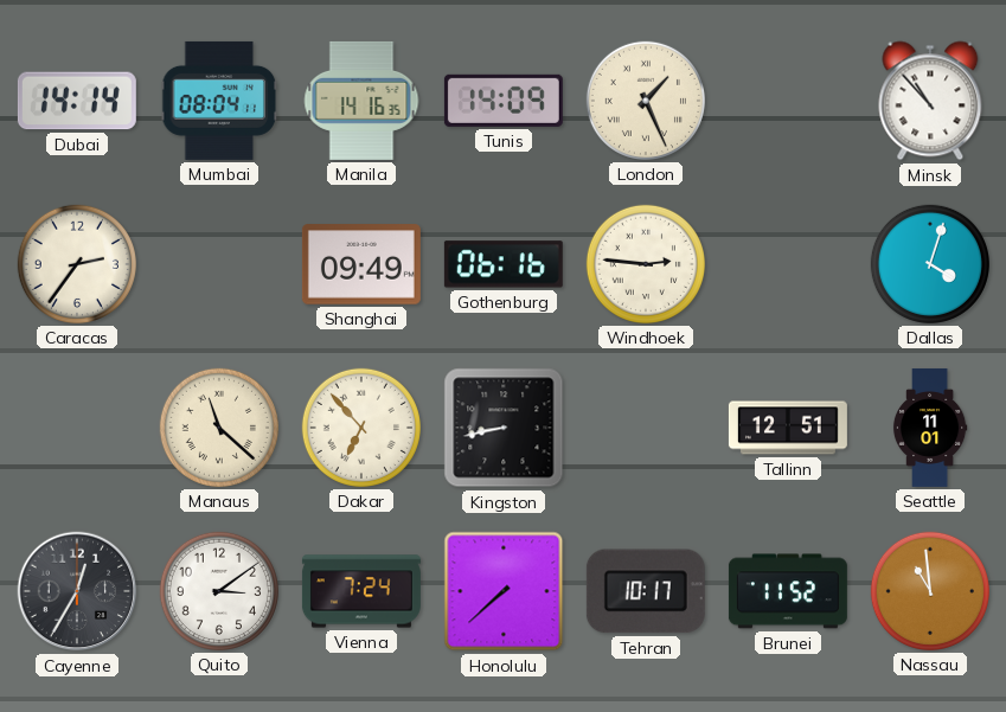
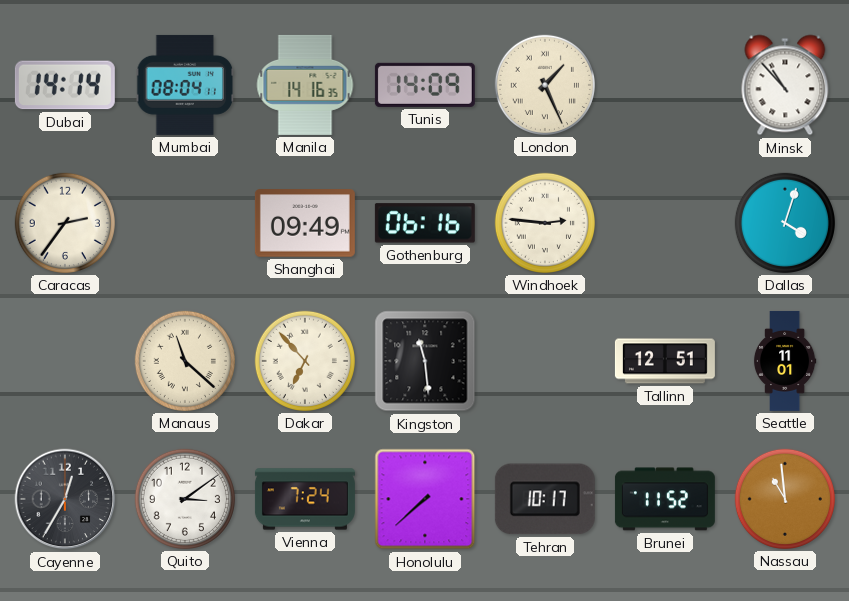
Kingston: 8:43 -> 11:29
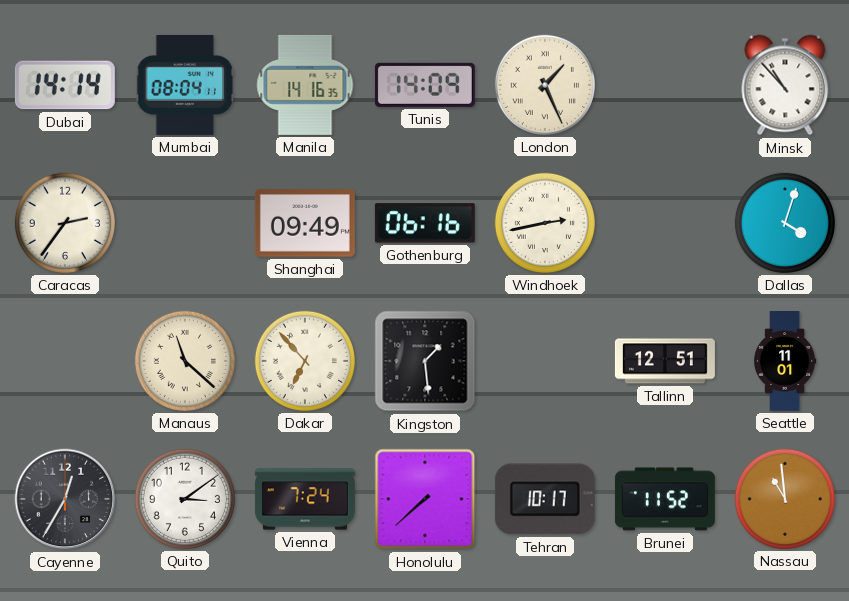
Windhoek: 2:46 -> 2:43
Kingston: 11:29 -> 1:29
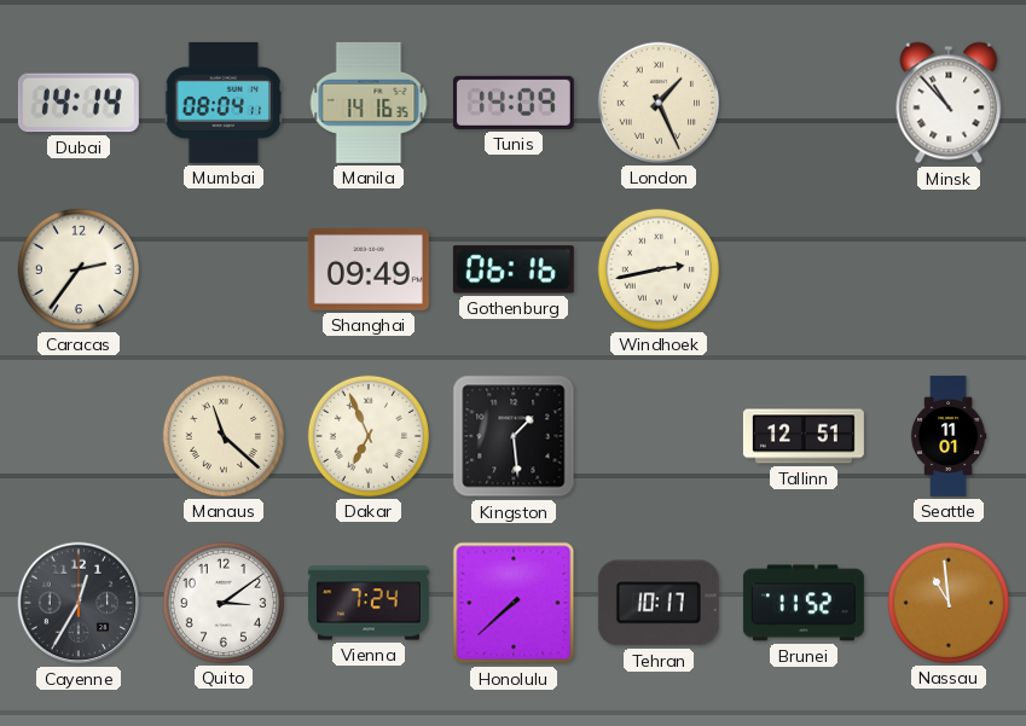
Dallas: 4:03 -> none
Dakar: 6:53 -> 6:56
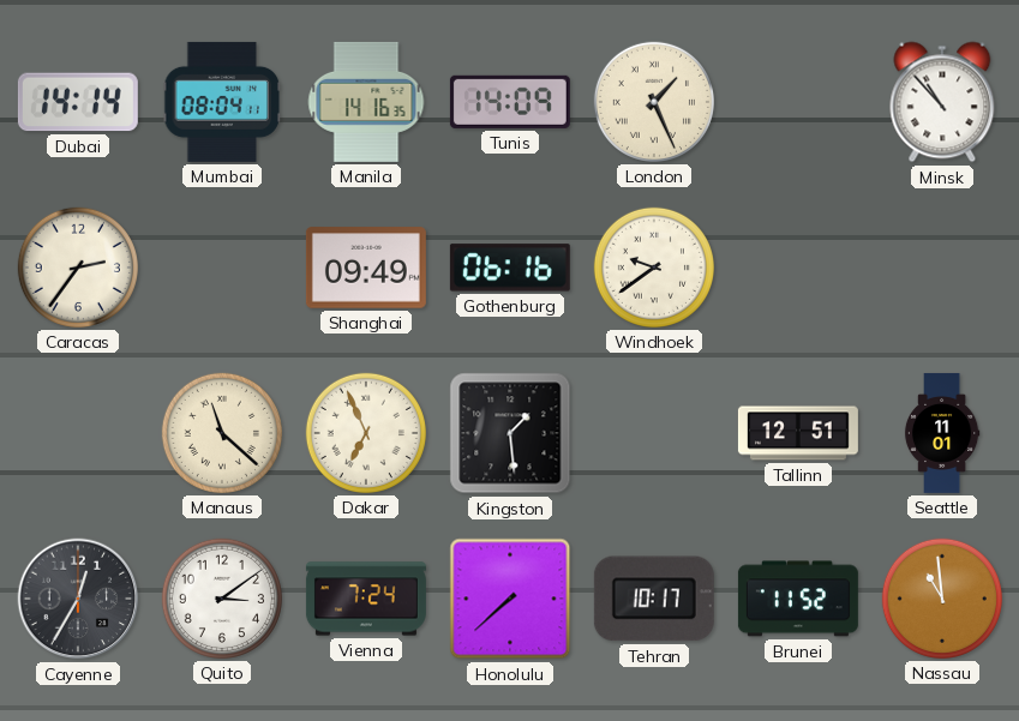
Windhoek: 2:43 -> 9:39
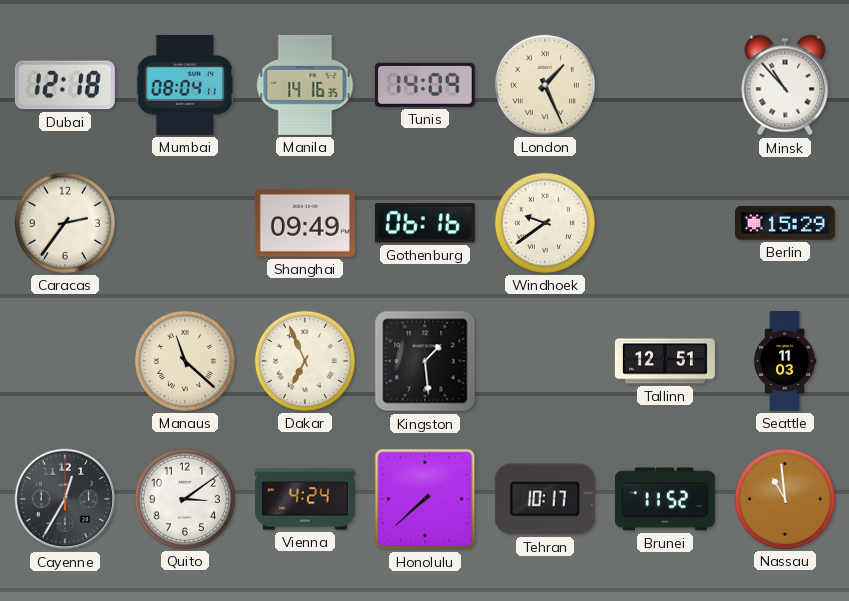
Dubai: 14:14 -> 12:18
Berlin: none -> 15:29
Seattle: 11:01 -> 11:03
Vienna: 7:24 -> 4:24
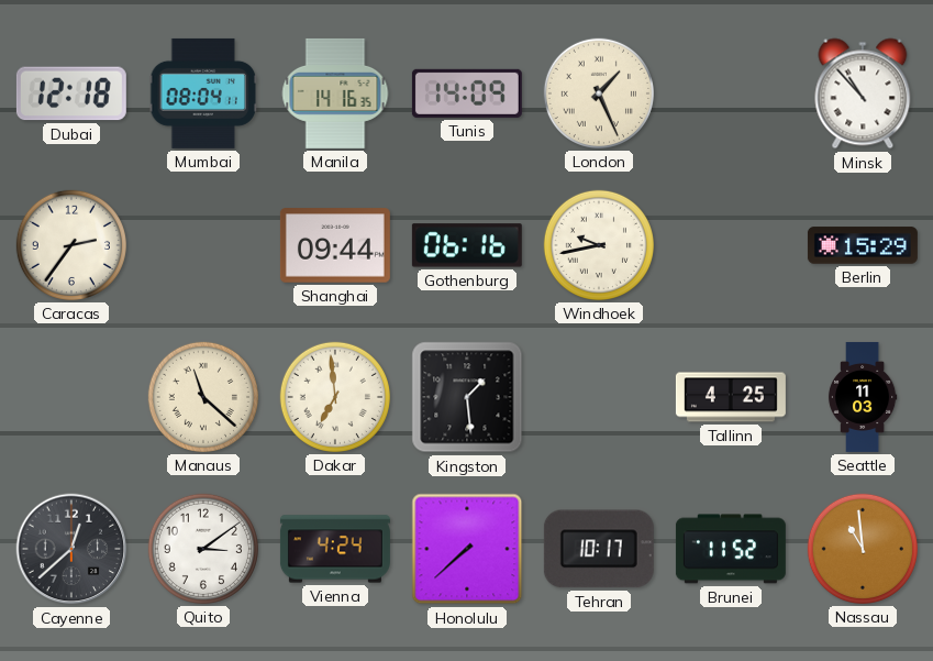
Shanghai: 09:49 -> 09:44
Windhoek: 9:39 -> 9:43
Dakar: 6:56 -> 6:59
Tallinn: 12:51 -> 4:25
Cayenne: 12:35 -> 12:38
